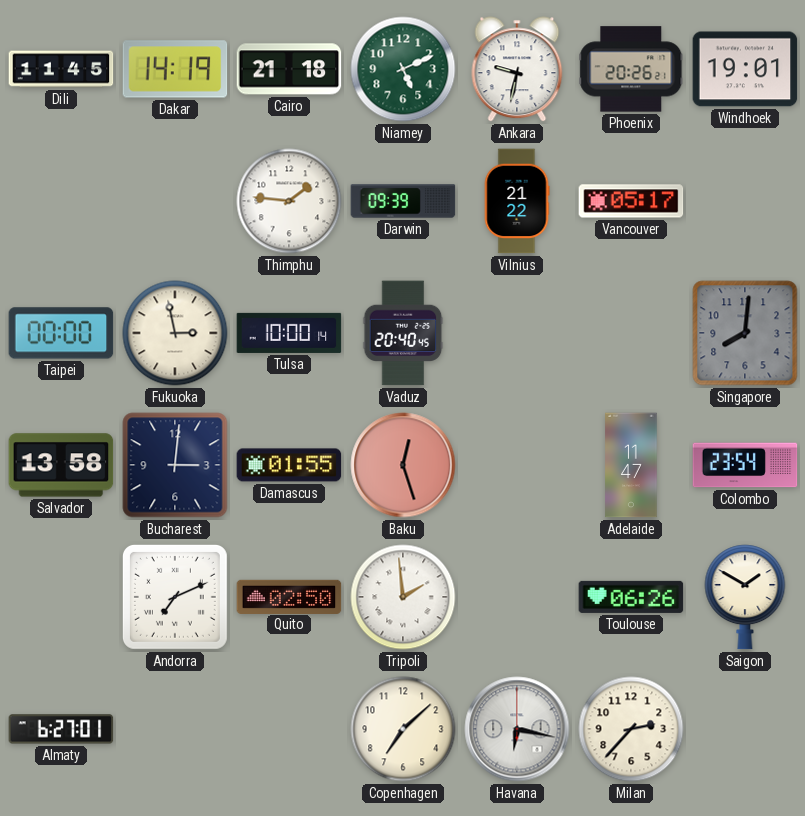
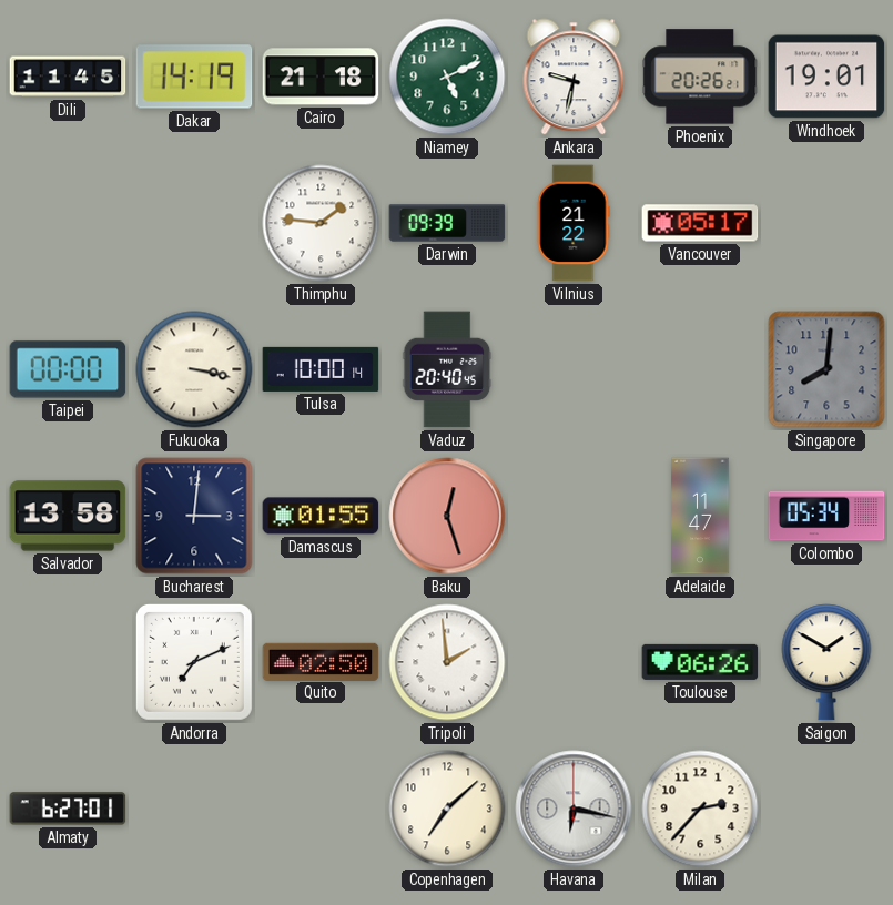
Fukuoka: 2:58 -> 3:17
Colombo: 23:54 -> 05:34
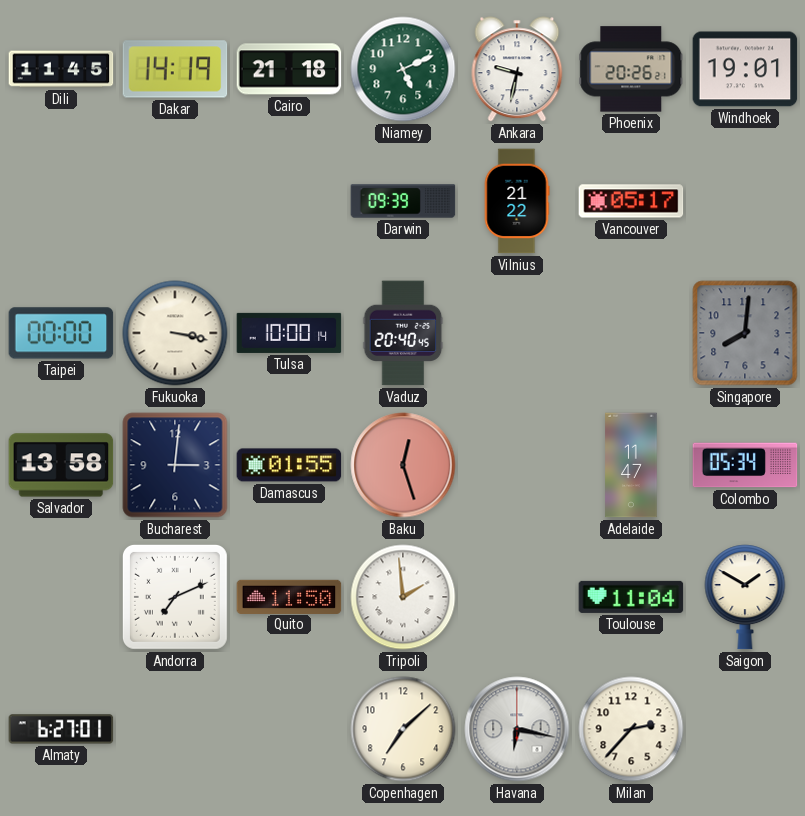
Thimphu: 1:46 -> none
Quito: 02:50 -> 11:50
Toulouse: 06:26 -> 11:04
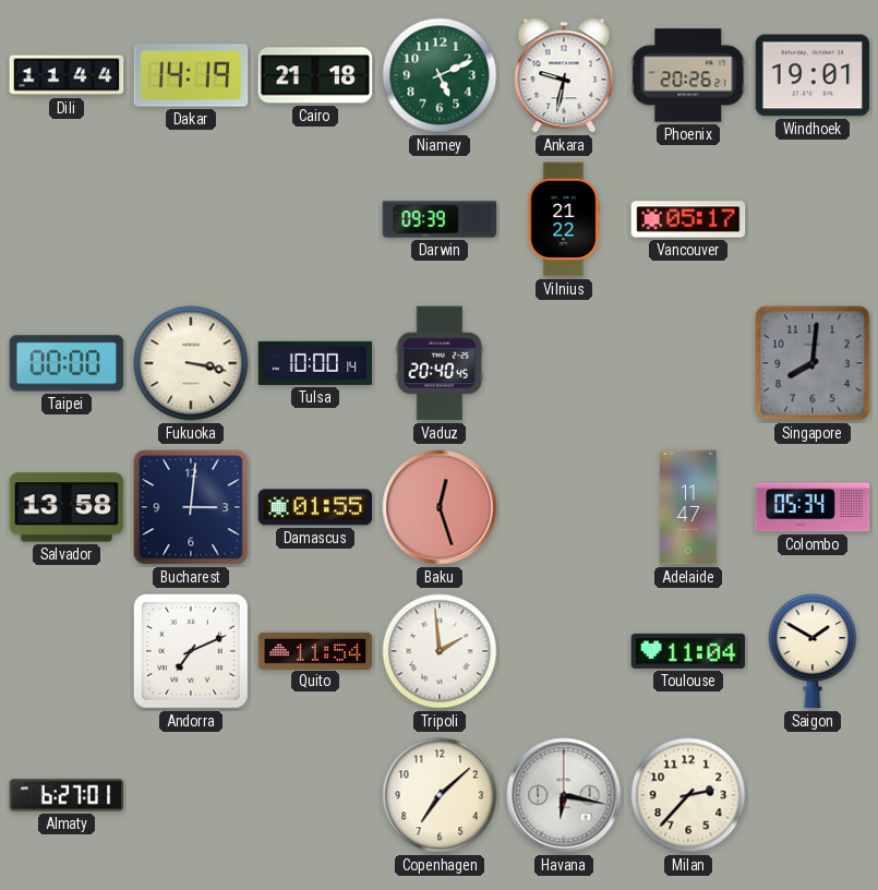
Dili: 11:45 -> 11:44
Quito: 11:50 -> 11:54
